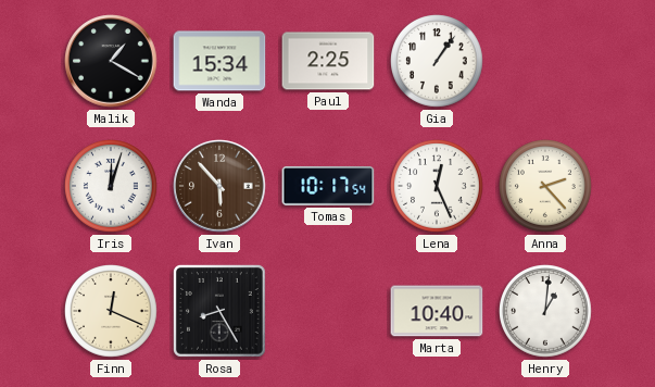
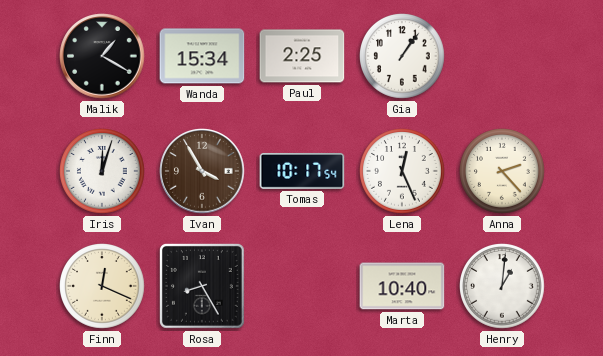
Ivan: 5:53 -> 3:55
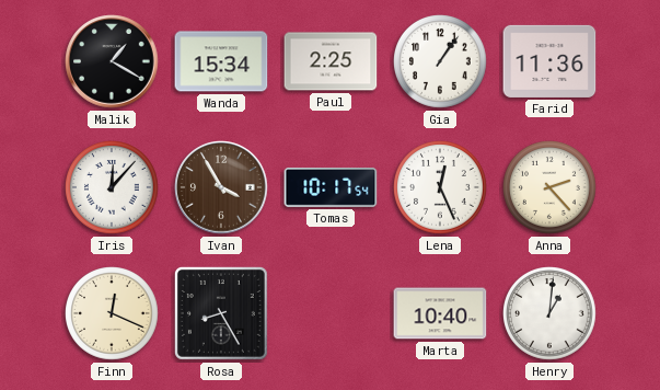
Farid: none -> 11:36
Iris: 12:03 -> 12:07
